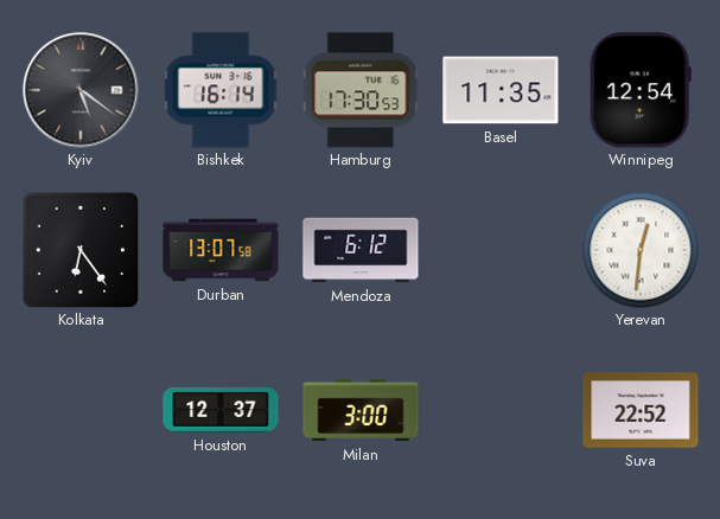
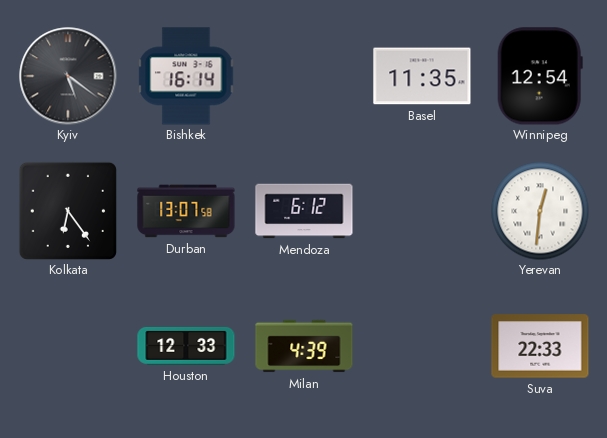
Hamburg: 17:30 -> none
Houston: 12:37 -> 12:33
Milan: 3:00 -> 4:39
Suva: 22:52 -> 22:33
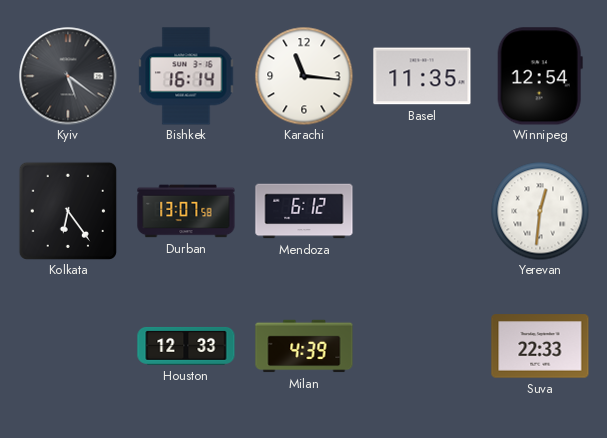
Karachi: none -> 11:16
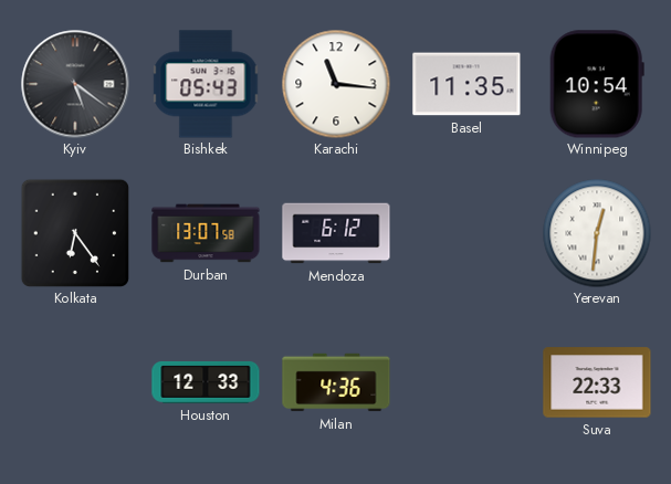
Bishkek: 16:14 -> 05:43
Winnipeg: 12:54 -> 10:54
Milan: 4:39 -> 4:36
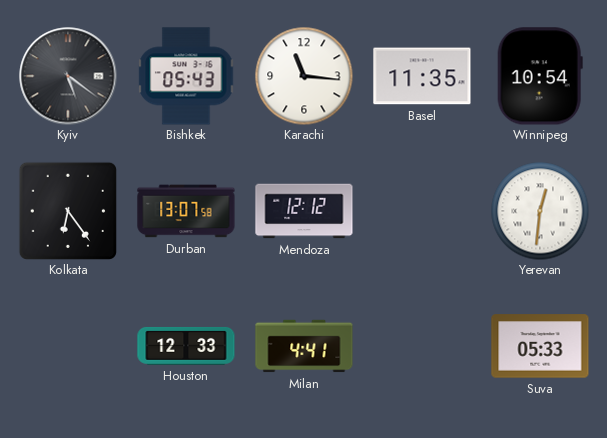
Mendoza: 6:12 -> 12:12
Milan: 4:36 -> 4:41
Suva: 22:33 -> 05:33
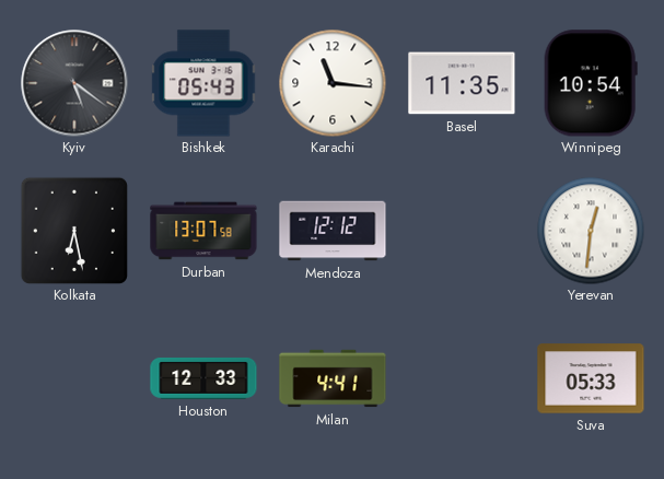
Kolkata: 6:24 -> 6:28
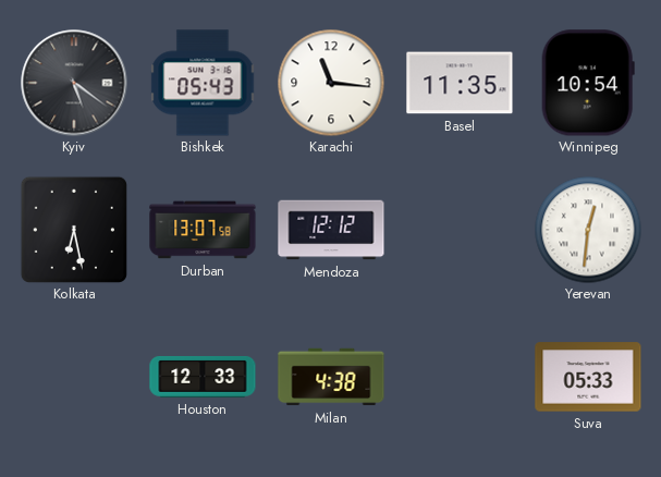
Milan: 4:41 -> 4:38
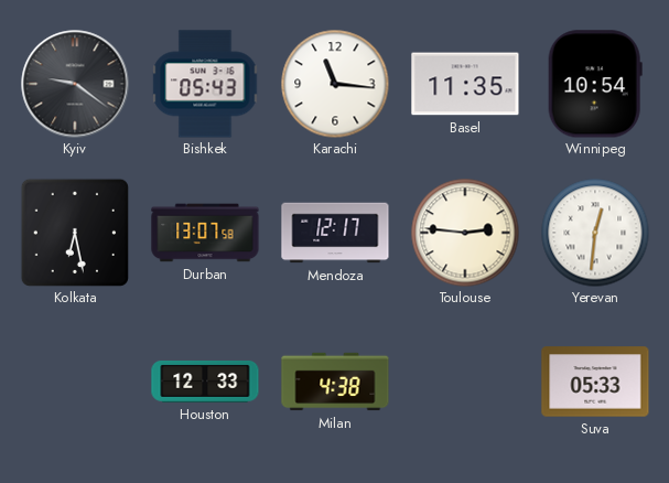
Kyiv: 5:21 -> 9:21
Mendoza: 12:12 -> 12:17
Toulouse: none -> 2:46
